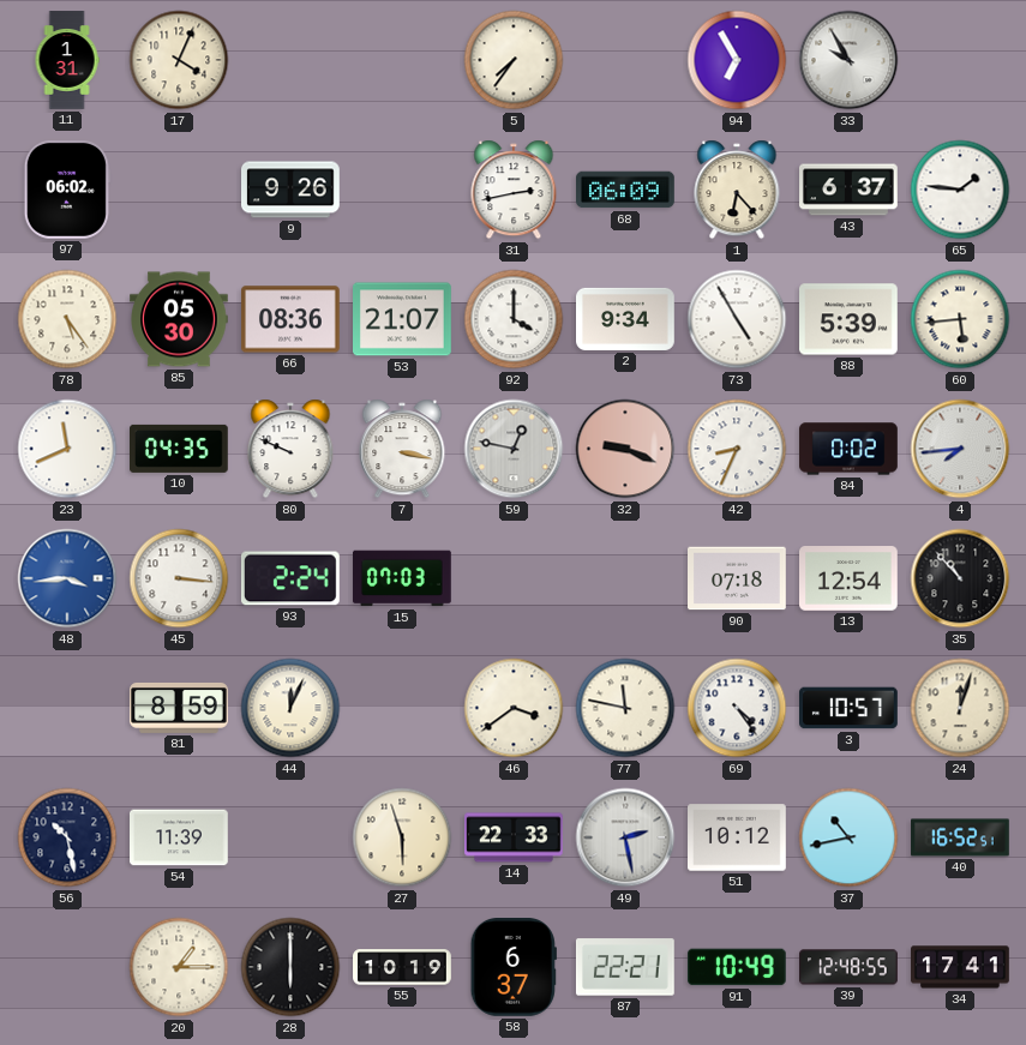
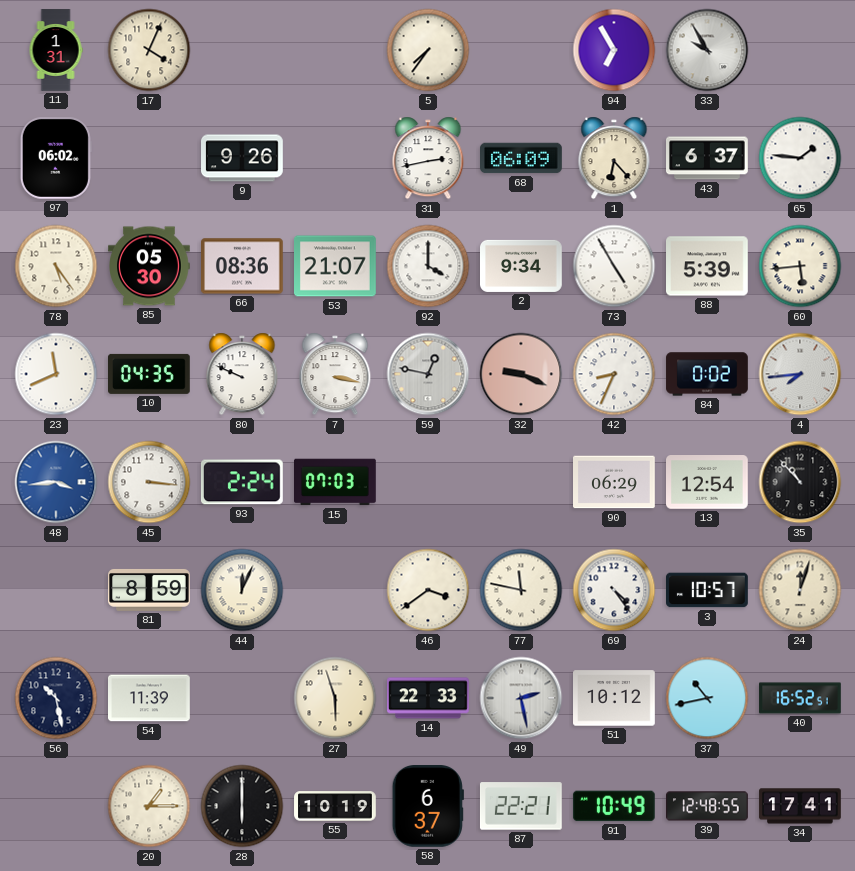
90: 07:18 -> 06:29
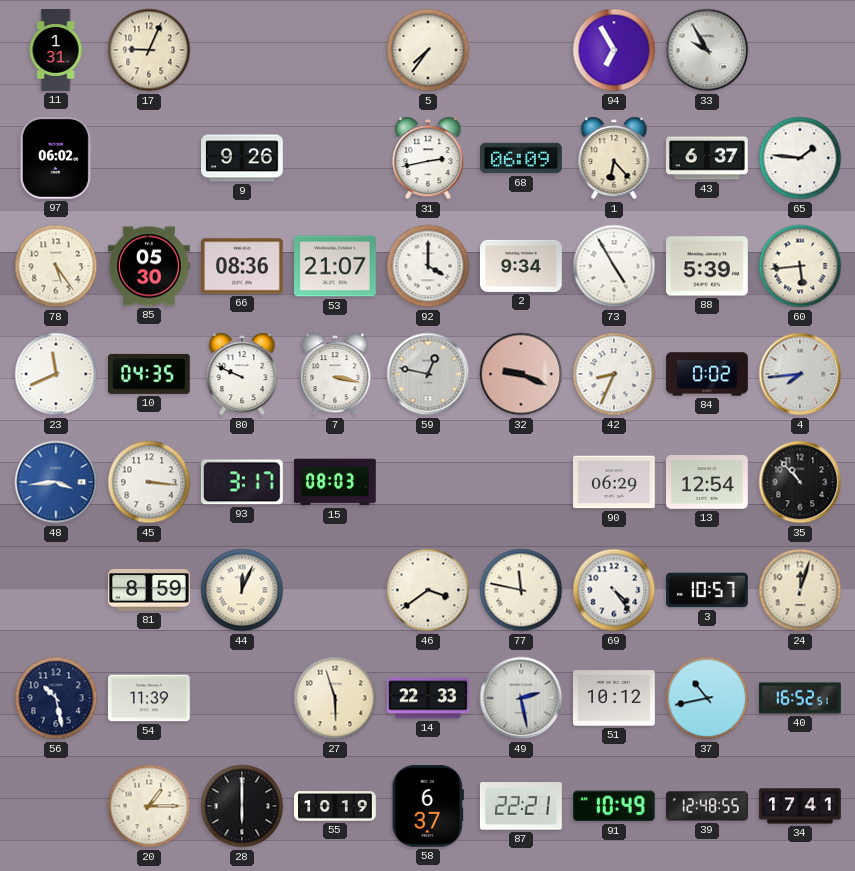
17: 4:04 -> 9:04
93: 2:24 -> 3:17
15: 07:03 -> 08:03
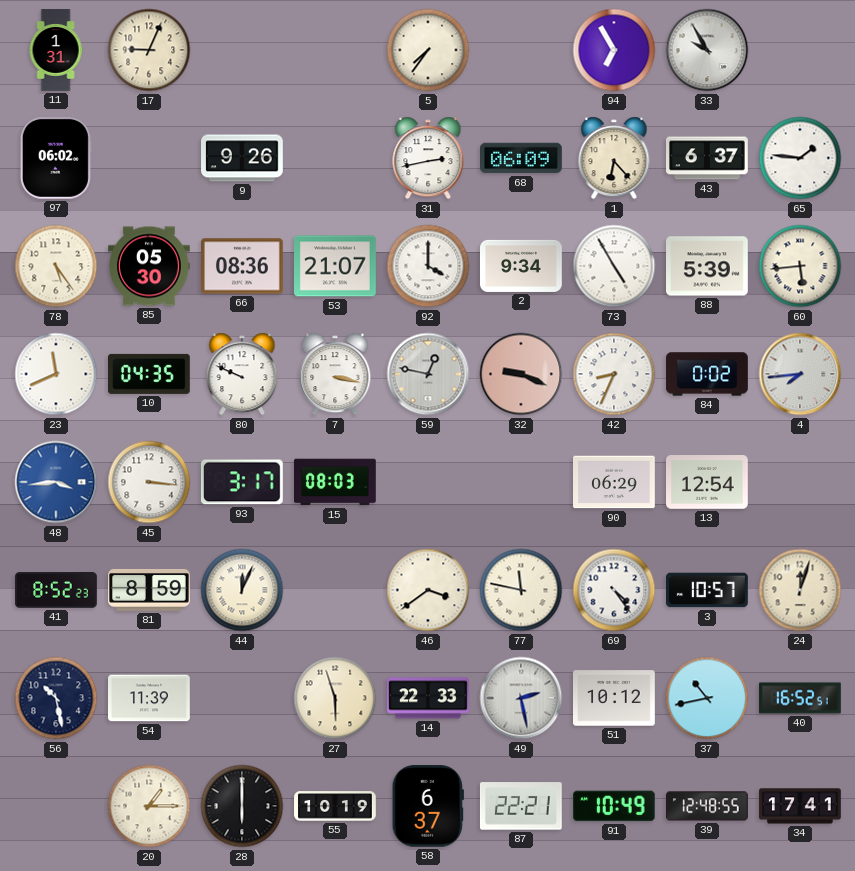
35: 10:53 -> none
41: none -> 8:52
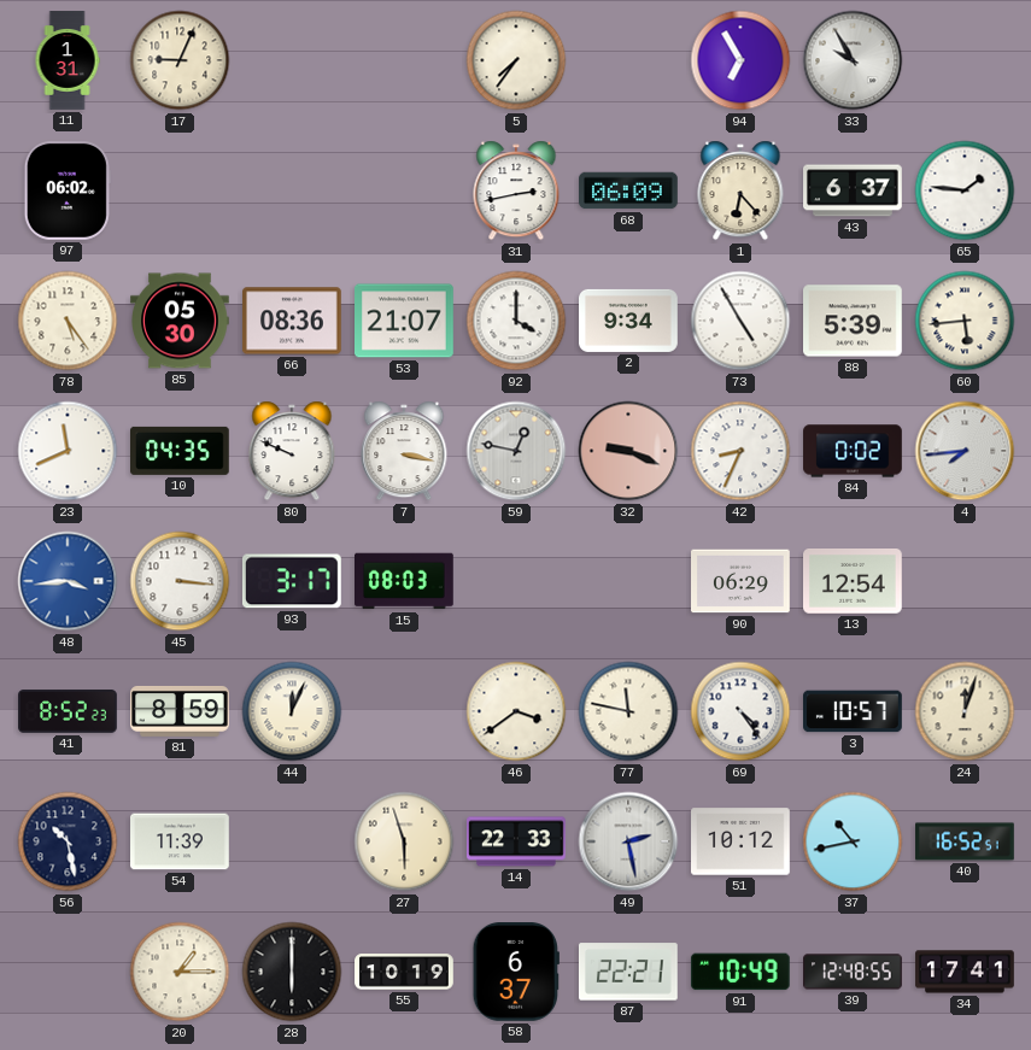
9: 9:26 -> none
